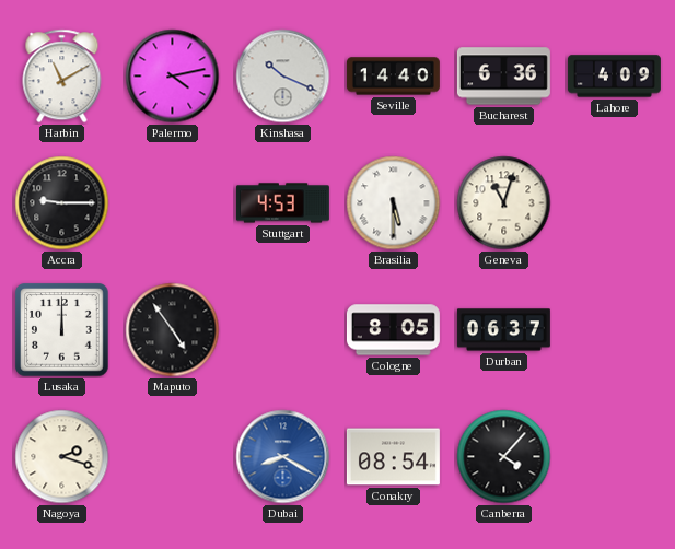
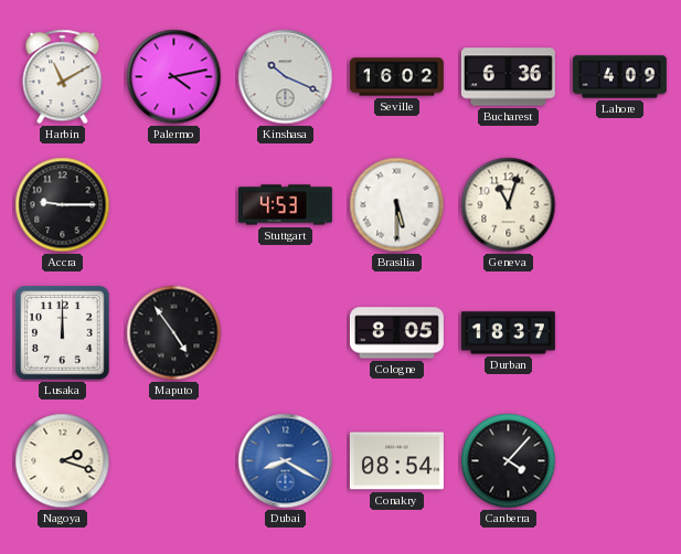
Seville: 14:40 -> 16:02
Durban: 06:37 -> 18:37
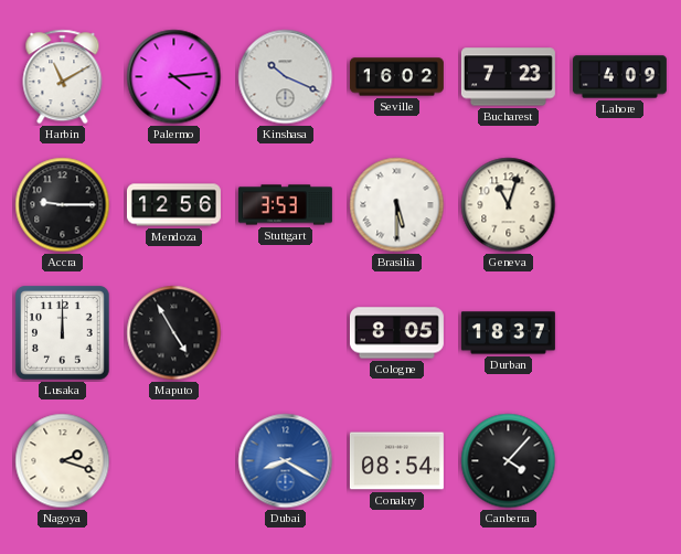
Palermo: 4:13 -> 4:14
Bucharest: 6:36 -> 7:23
Mendoza: none -> 12:56
Stuttgart: 4:53 -> 3:53
Maputo: 4:54 -> 4:55
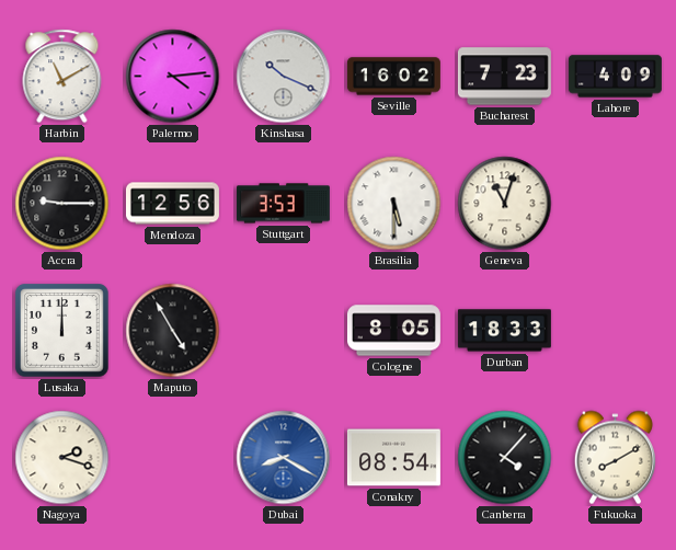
Durban: 18:37 -> 18:33
Fukuoka: none -> 8:10
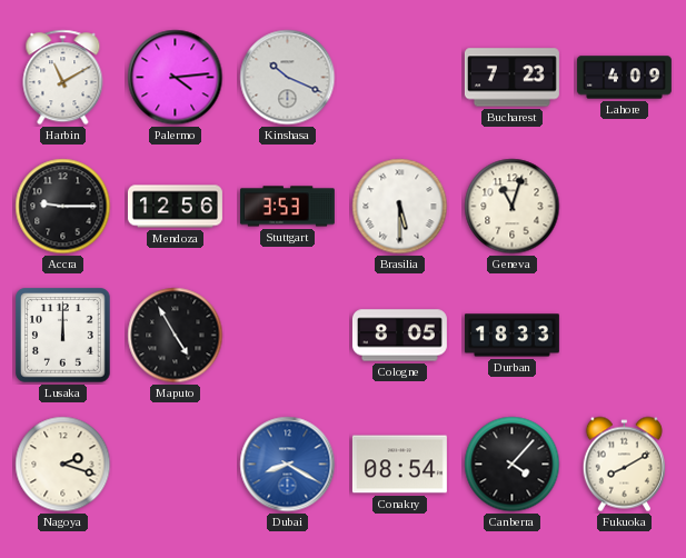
Seville: 16:02 -> none
